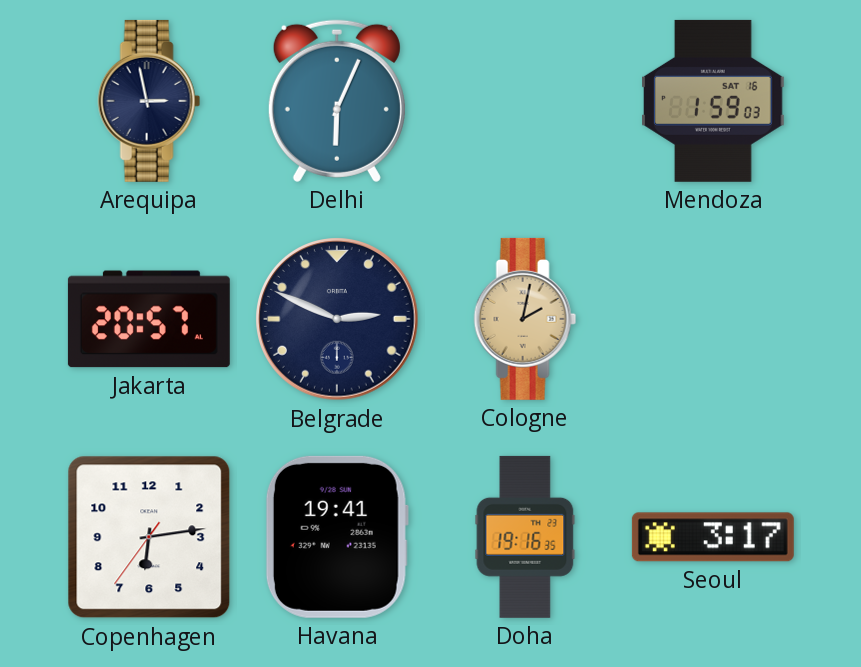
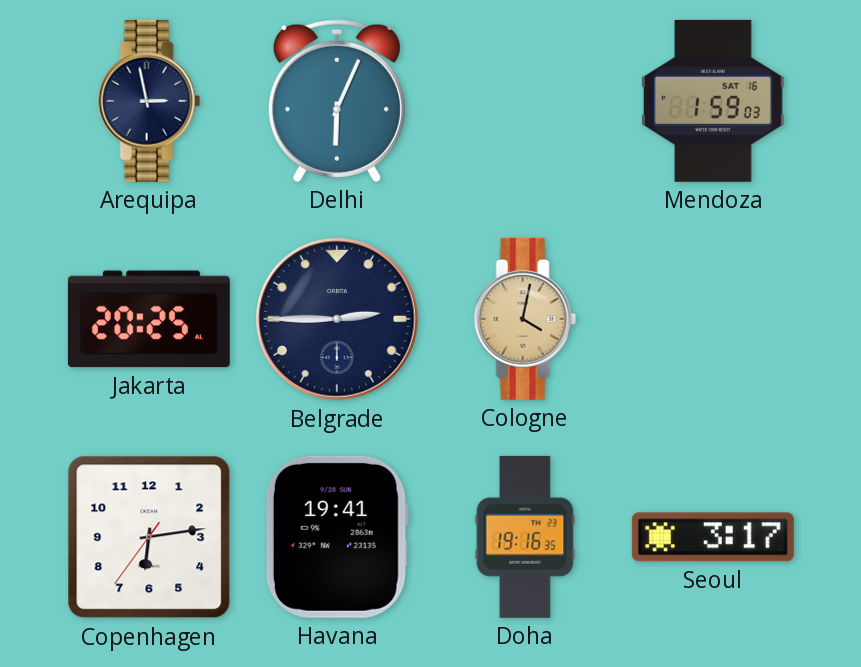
Jakarta: 20:57 -> 20:25
Belgrade: 2:49 -> 2:45
Cologne: 2:02 -> 4:02
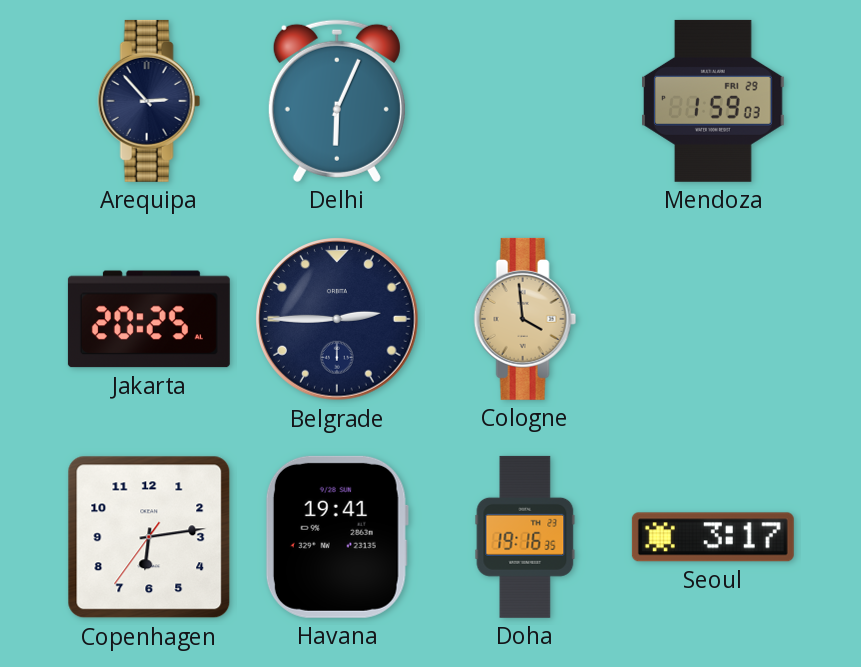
Arequipa: 2:58 -> 2:53
Mendoza date: SAT 16 -> FRI 29
Cologne: 4:02 -> 3:59
